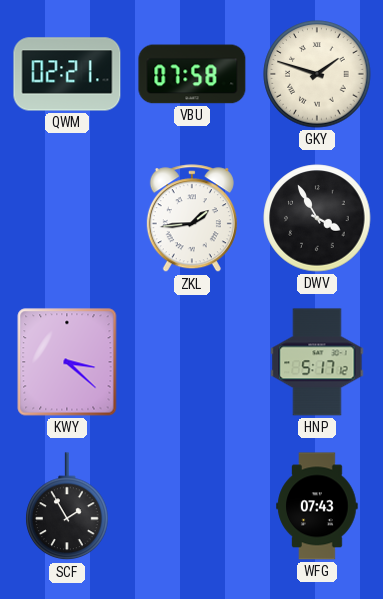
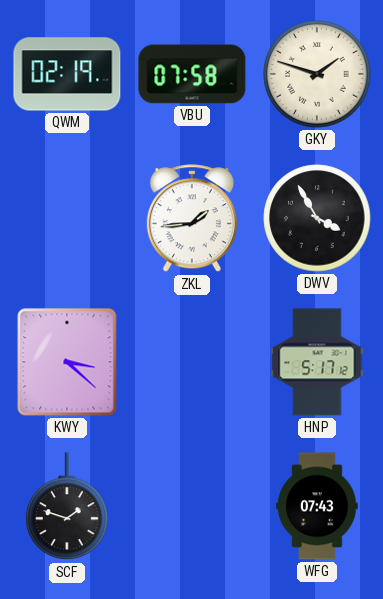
QWM: 02:21 -> 02:19
SCF: 1:55 -> 1:48
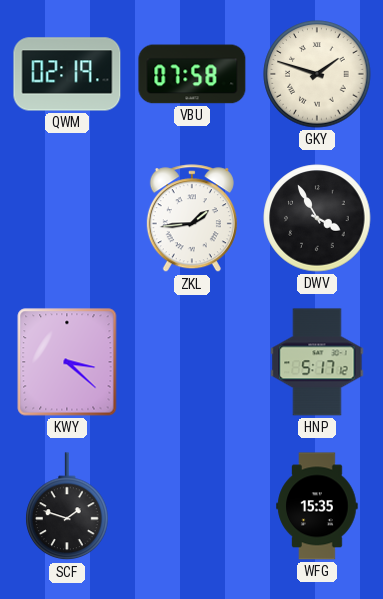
WFG: 07:43 -> 15:35
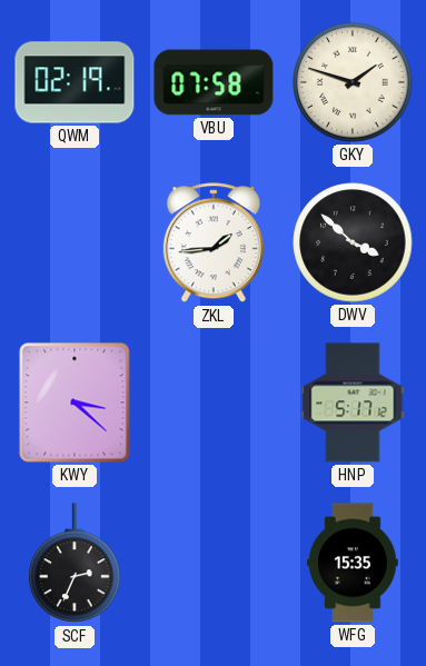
DWV: 3:55 -> 3:52
SCF: 1:48 -> 2:34
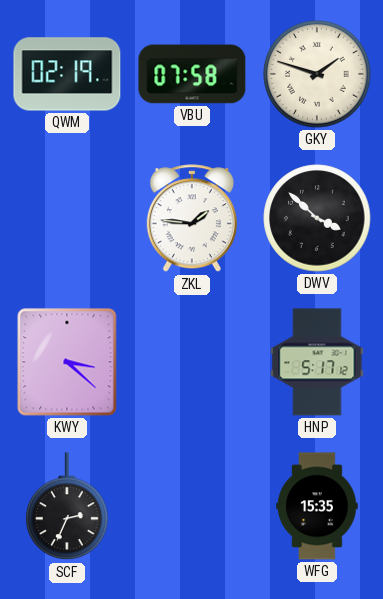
ZKL: 1:44 -> 1:46
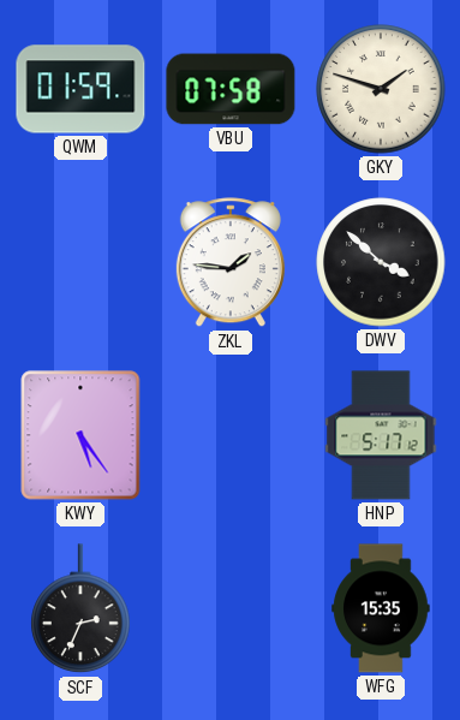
QWM: 02:19 -> 01:59
KWY: 3:22 -> 5:24
